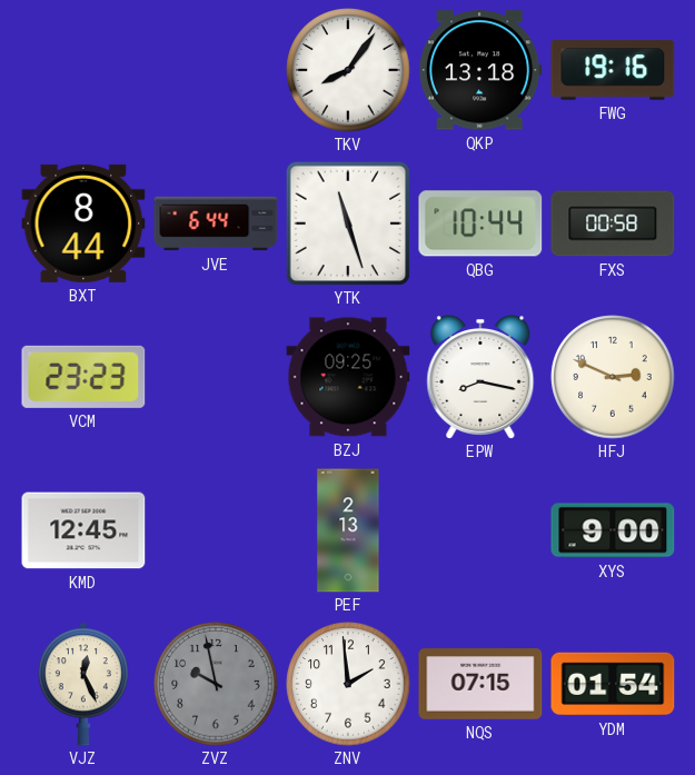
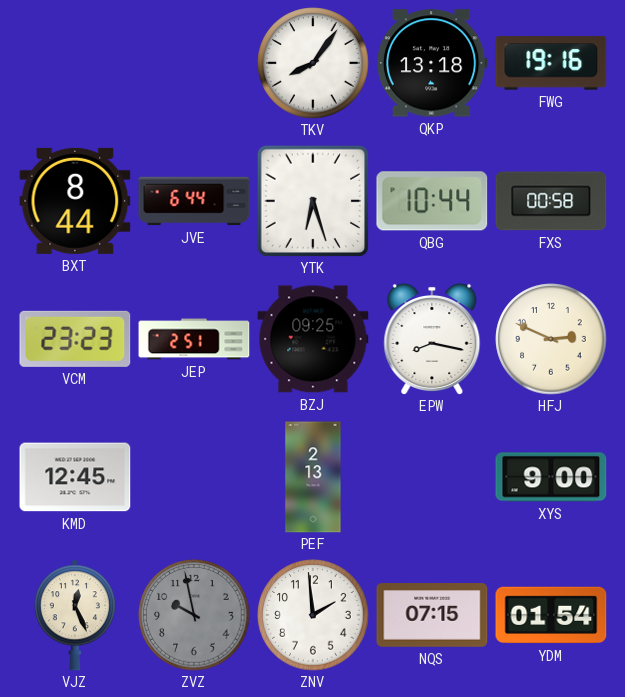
YTK: 11:27 -> 6:27
JEP: none -> 2:51
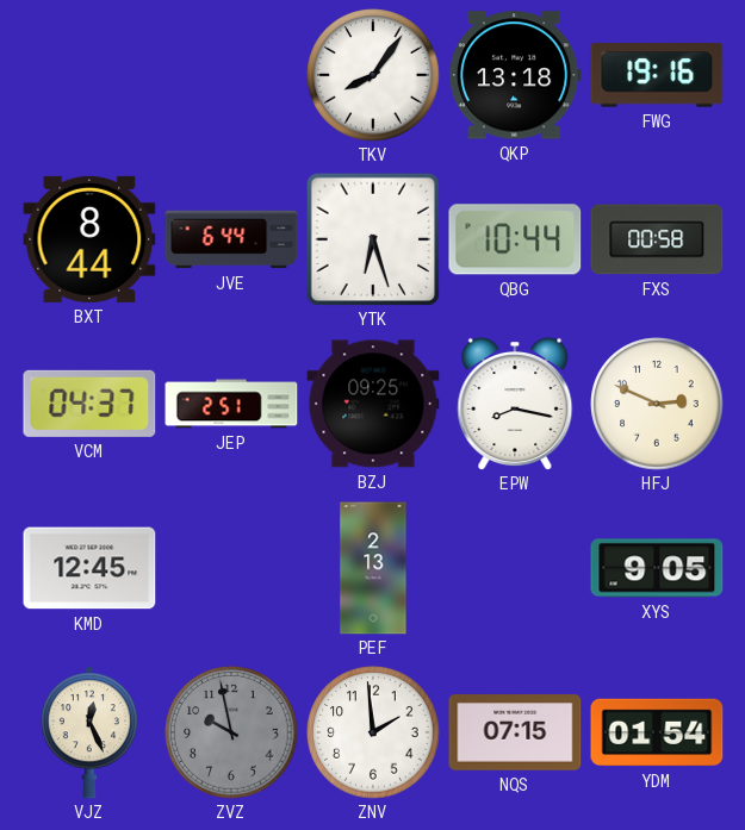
VCM: 23:23 -> 04:37
XYS: 9:00 -> 9:05
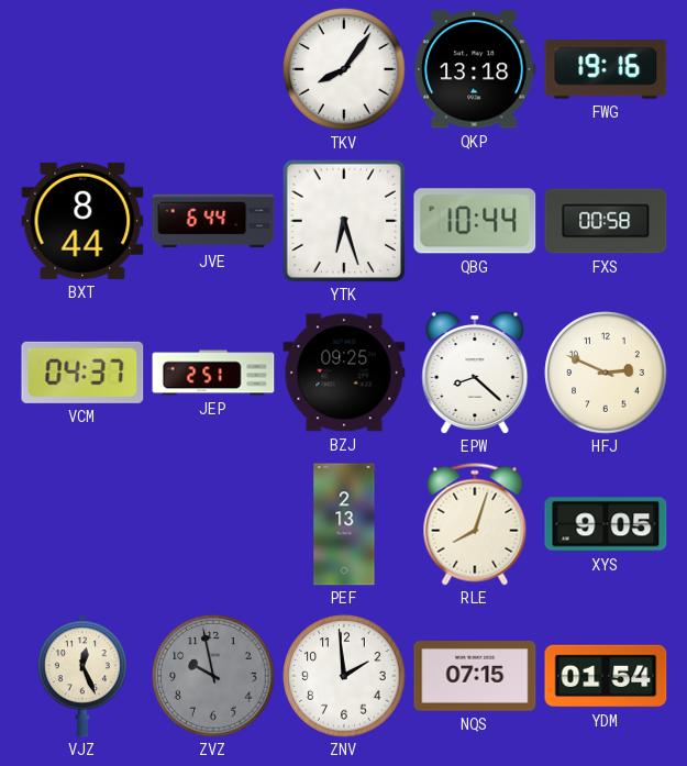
EPW: 8:17 -> 8:22
KMD: 12:45 -> none
RLE: none -> 8:03
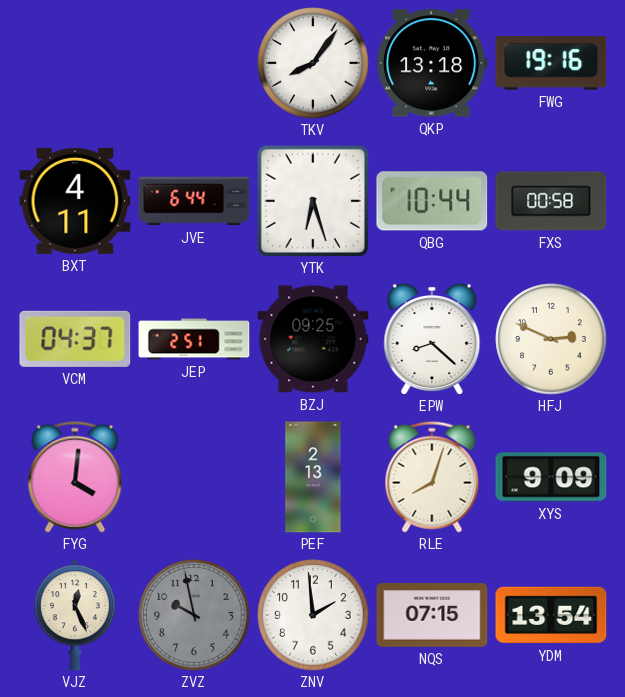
BXT: 8:44 -> 4:11
FYG: none -> 4:01
XYS: 9:05 -> 9:09
YDM: 01:54 -> 13:54
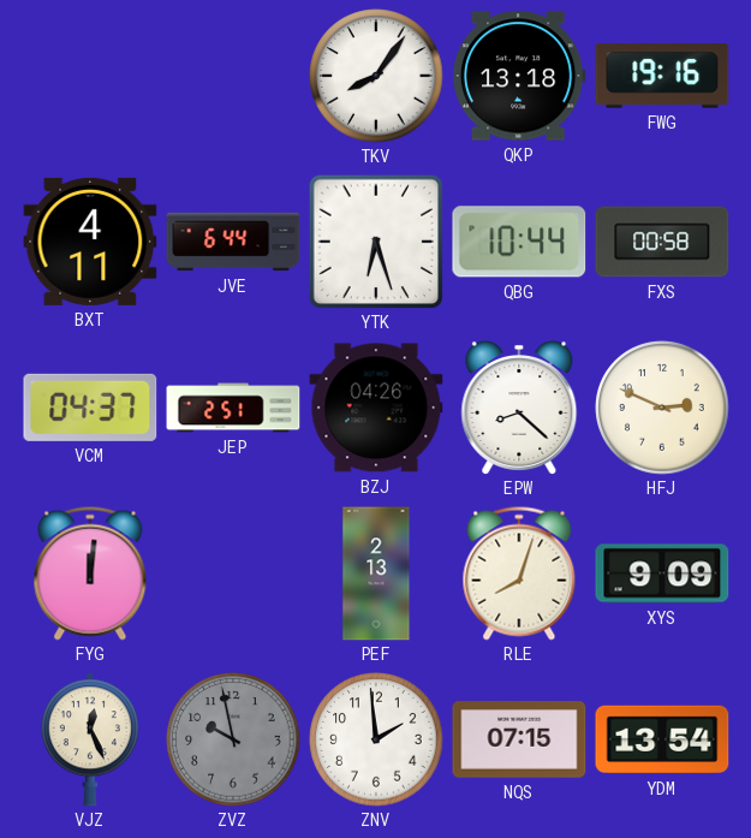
BZJ: 09:25 -> 04:26
FYG: 4:01 -> 12:01
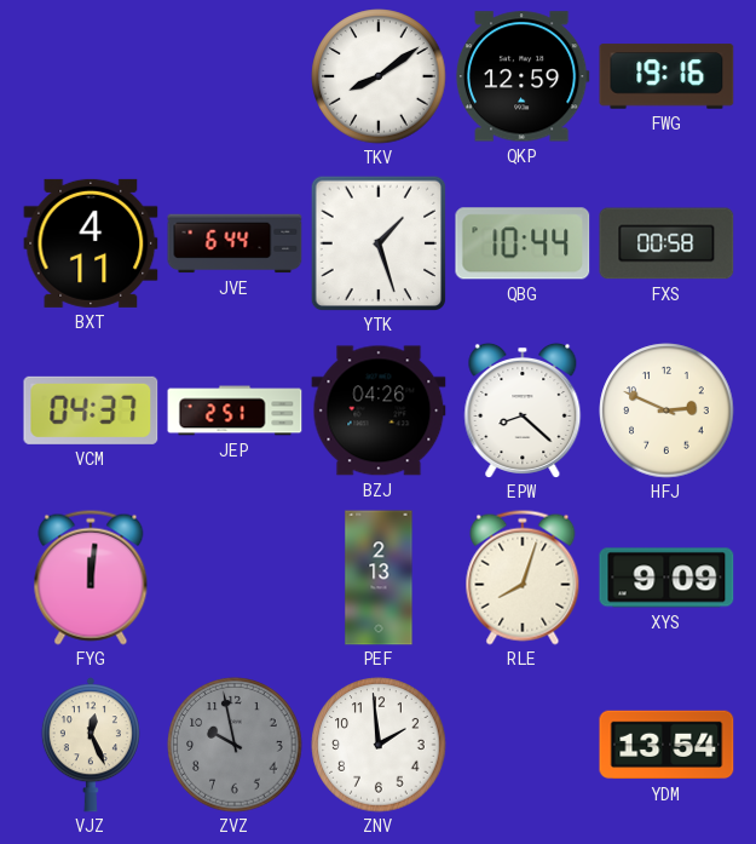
TKV: 8:06 -> 8:09
QKP: 13:18 -> 12:59
YTK: 6:27 -> 1:27
NQS: 07:15 -> none
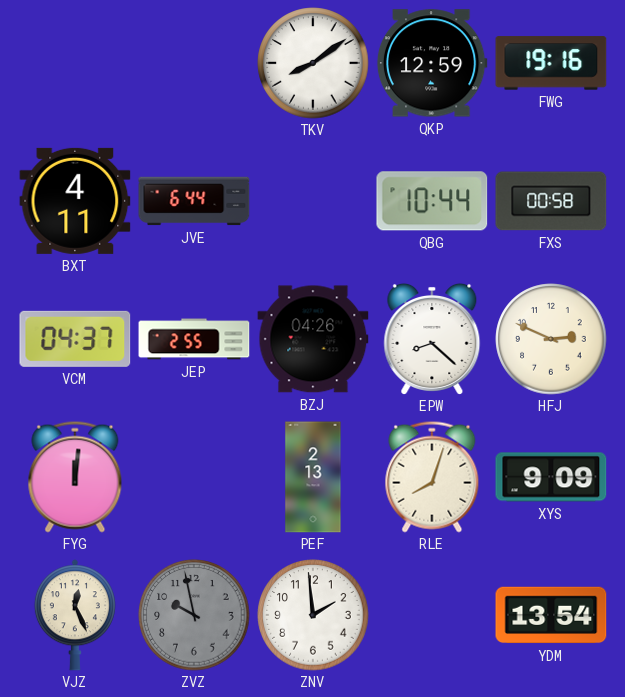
YTK: 1:27 -> none
JEP: 2:51 -> 2:55
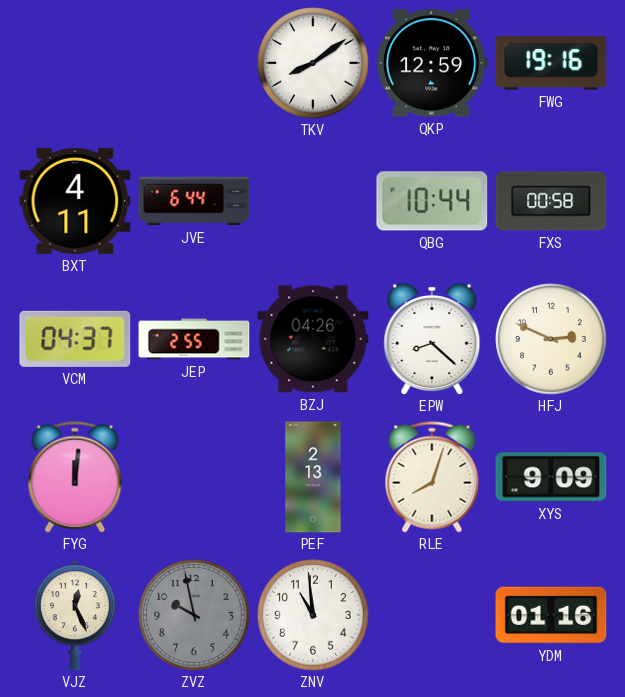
ZNV: 1:59 -> 10:59
YDM: 13:54 -> 01:16
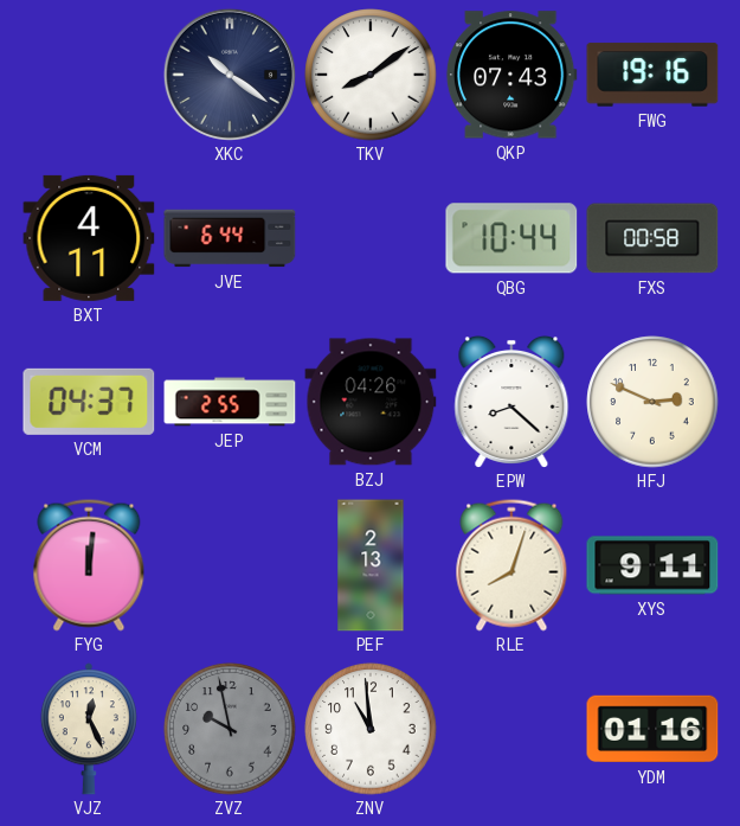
XKC: none -> 10:21
QKP: 12:59 -> 07:43
XYS: 9:09 -> 9:11
